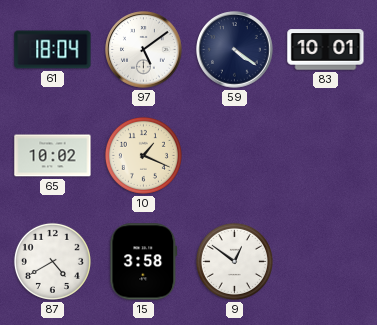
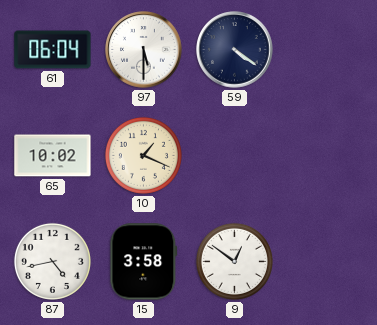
61: 18:04 -> 06:04
97: 5:09 -> 5:30
83: 10:01 -> none
87: 4:40 -> 4:43
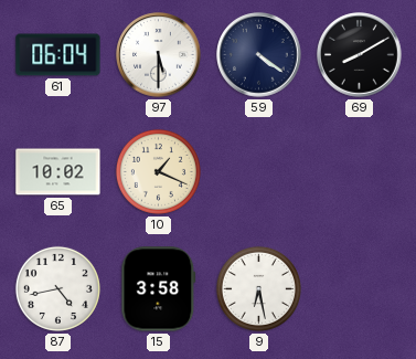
69: none -> 8:10
9: 12:51 -> 6:28
